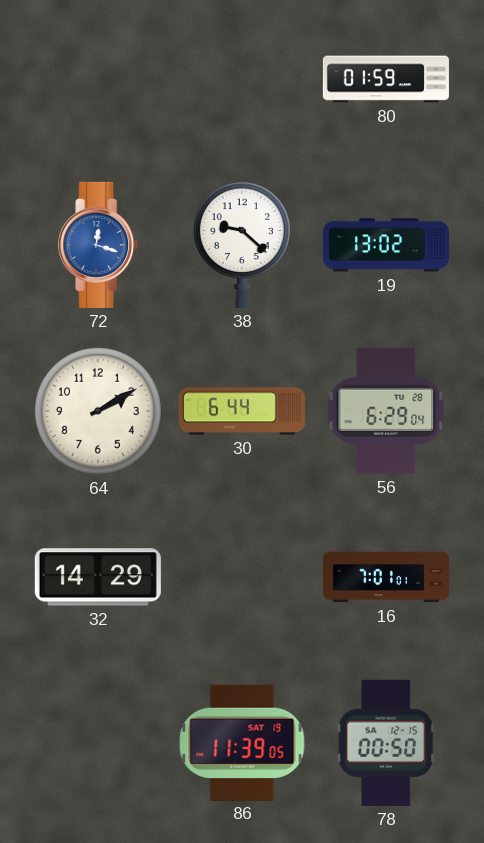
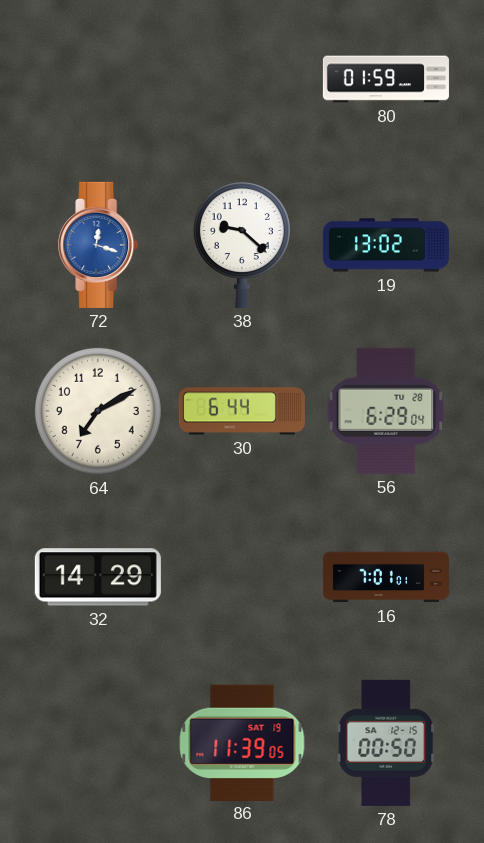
64: 2:10 -> 7:10
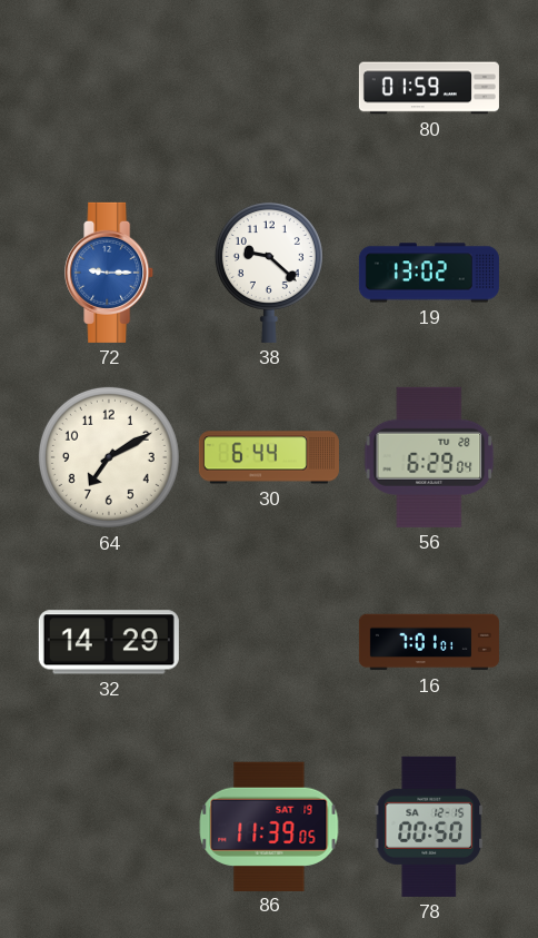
72: 12:18 -> 9:15
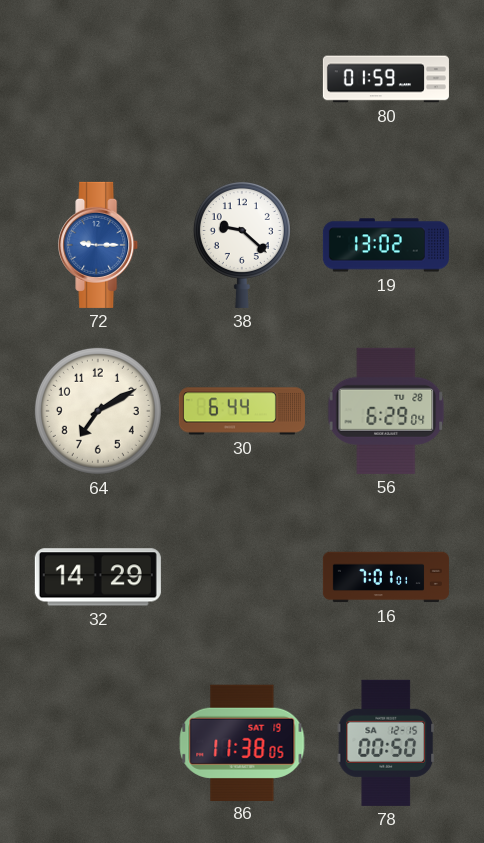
86: 11:39 -> 11:38
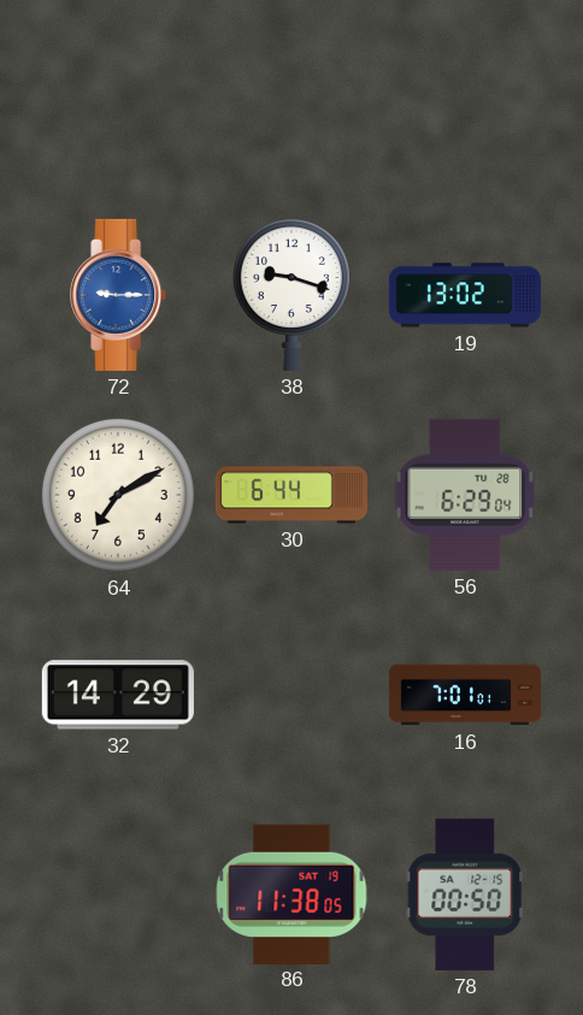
80: 01:59 -> none
38: 9:22 -> 9:18
